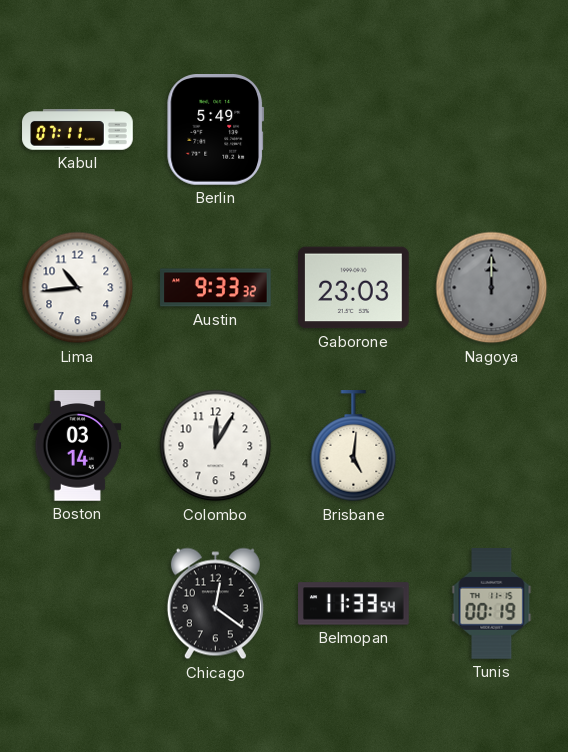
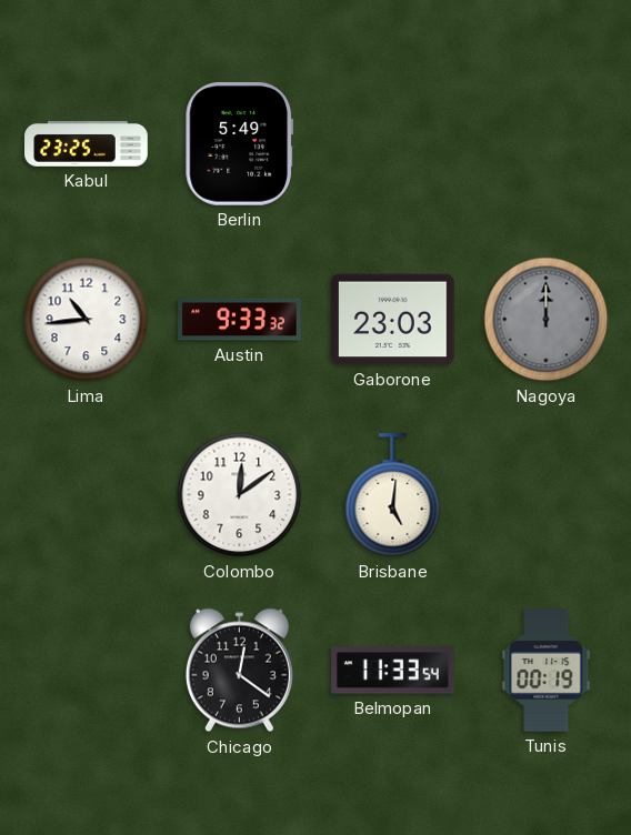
Kabul: 07:11 -> 23:25
Boston: 03:14 -> none
Colombo: 12:05 -> 12:09
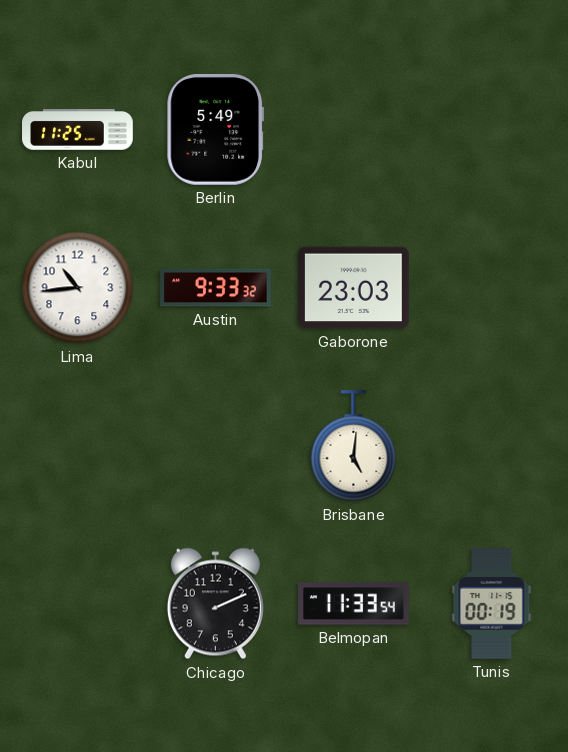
Kabul: 23:25 -> 11:25
Nagoya: 12:00 -> none
Colombo: 12:09 -> none
Chicago: 12:21 -> 2:11
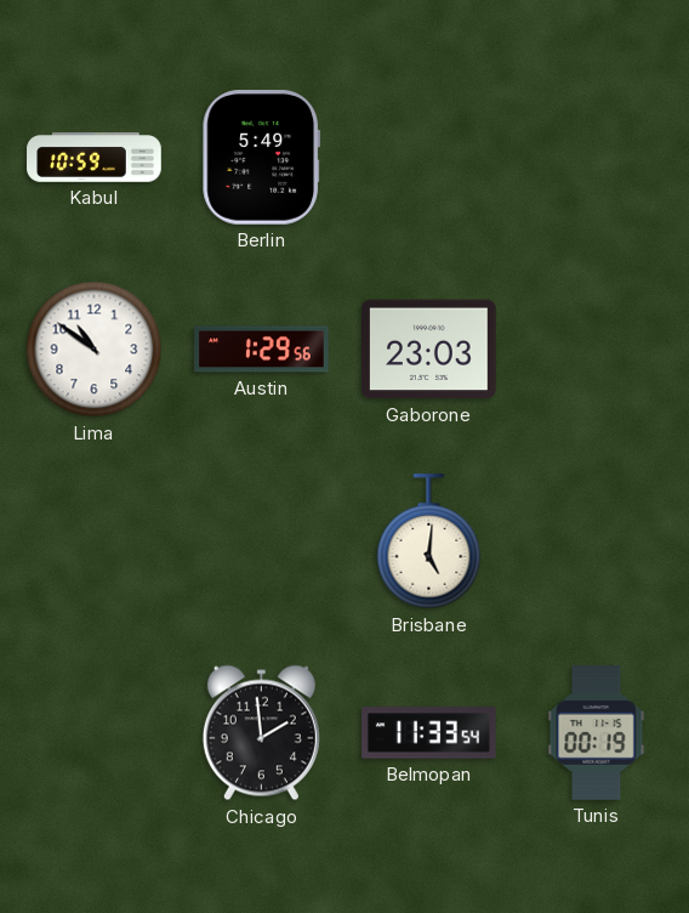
Kabul: 11:25 -> 10:59
Lima: 10:44 -> 10:51
Austin: 9:33 -> 1:29
Chicago: 2:11 -> 1:59
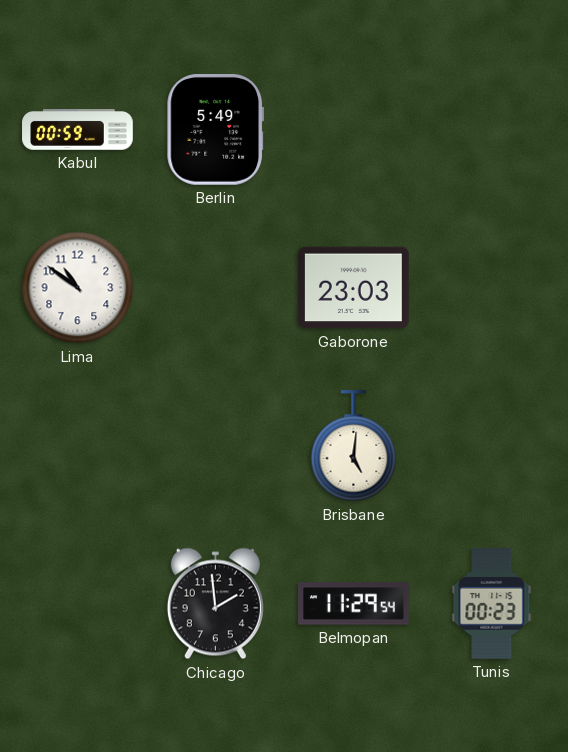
Kabul: 10:59 -> 00:59
Austin: 1:29 -> none
Belmopan: 11:33 -> 11:29
Tunis: 00:19 -> 00:23
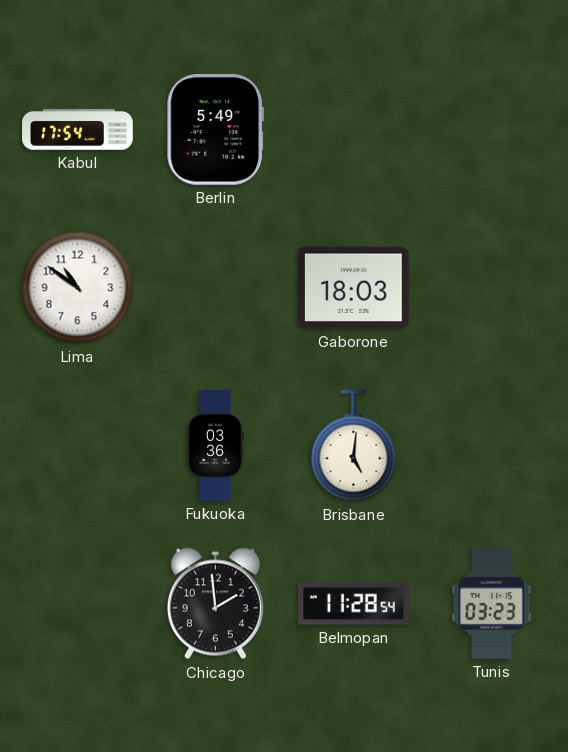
Kabul: 00:59 -> 17:54
Gaborone: 23:03 -> 18:03
Fukuoka: none -> 03:36
Belmopan: 11:29 -> 11:28
Tunis: 00:23 -> 03:23
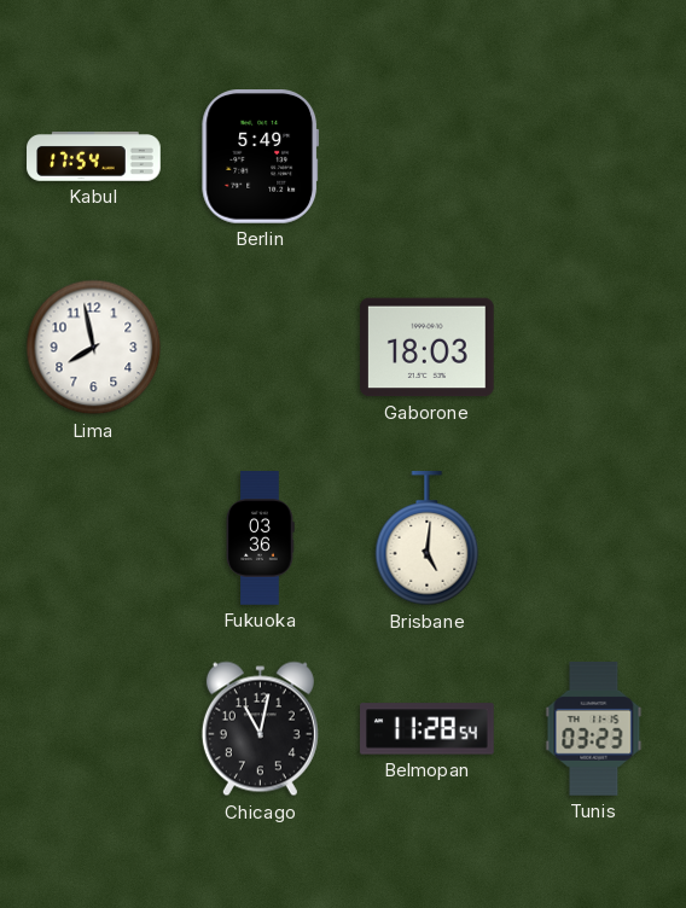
Lima: 10:51 -> 7:58
Chicago: 1:59 -> 11:02
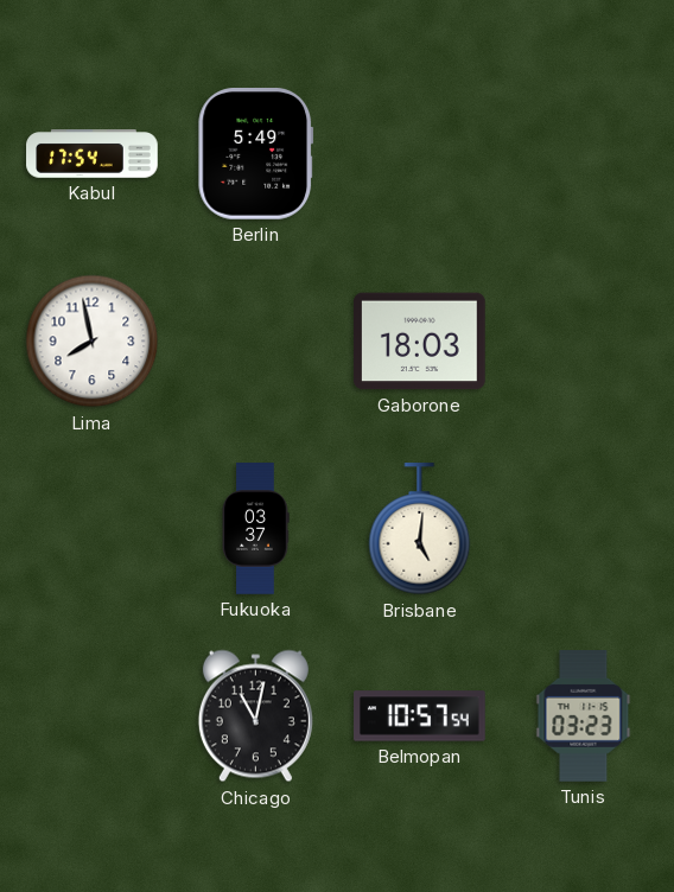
Fukuoka: 03:36 -> 03:37
Belmopan: 11:28 -> 10:57
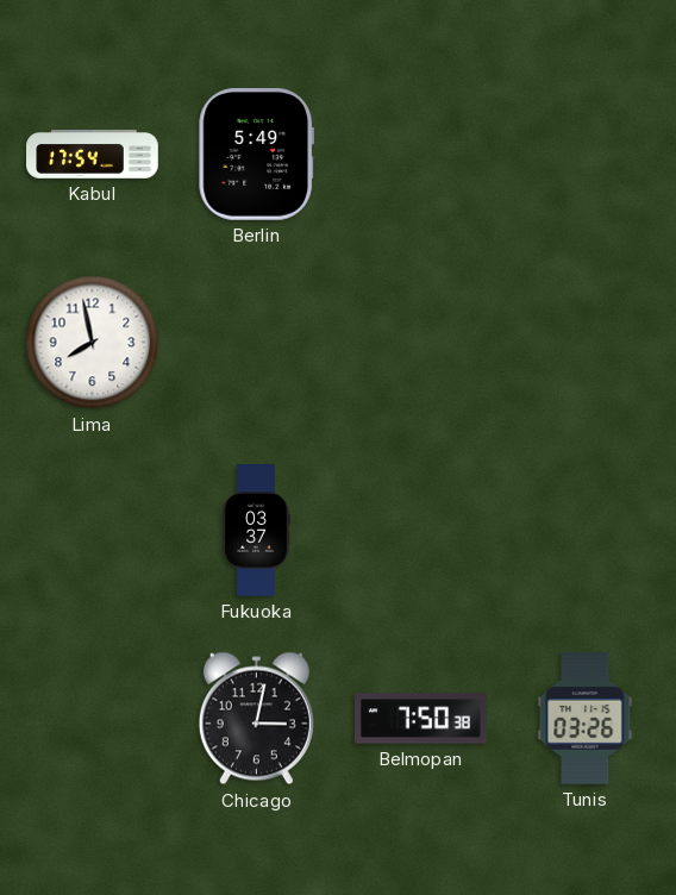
Gaborone: 18:03 -> none
Brisbane: 5:01 -> none
Chicago: 11:02 -> 3:02
Belmopan: 10:57 -> 7:50
Tunis: 03:23 -> 03:26
